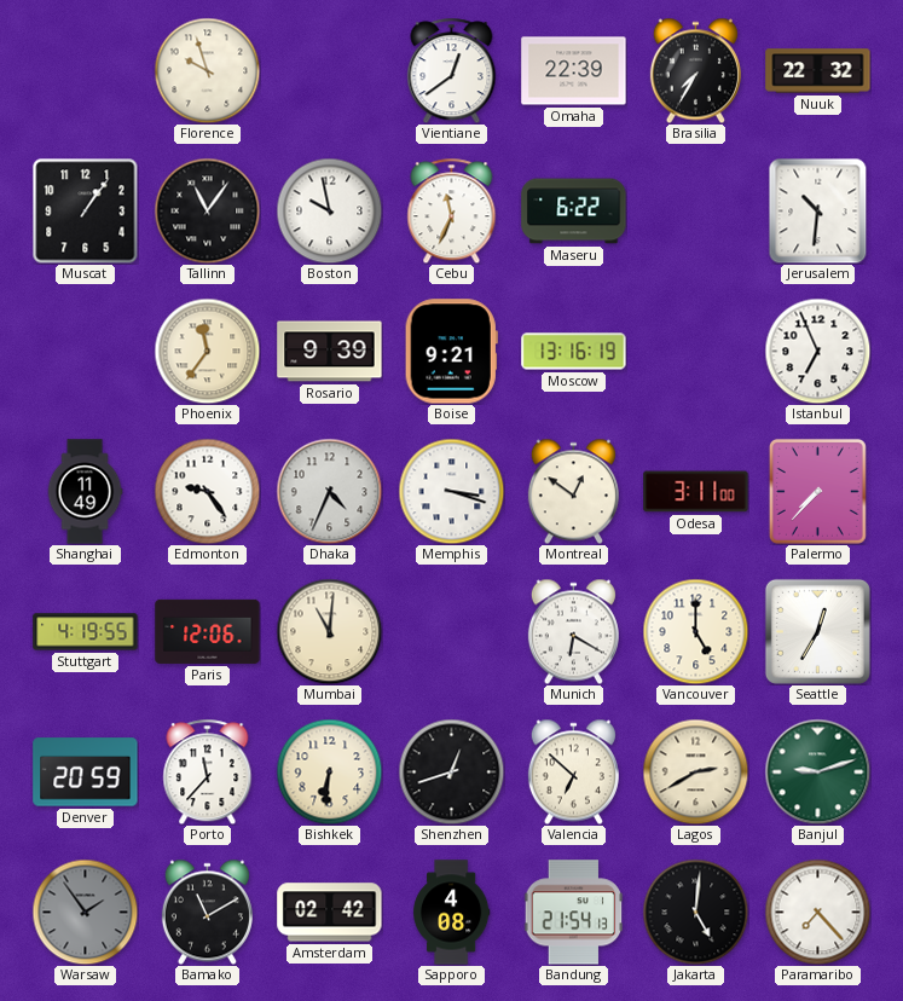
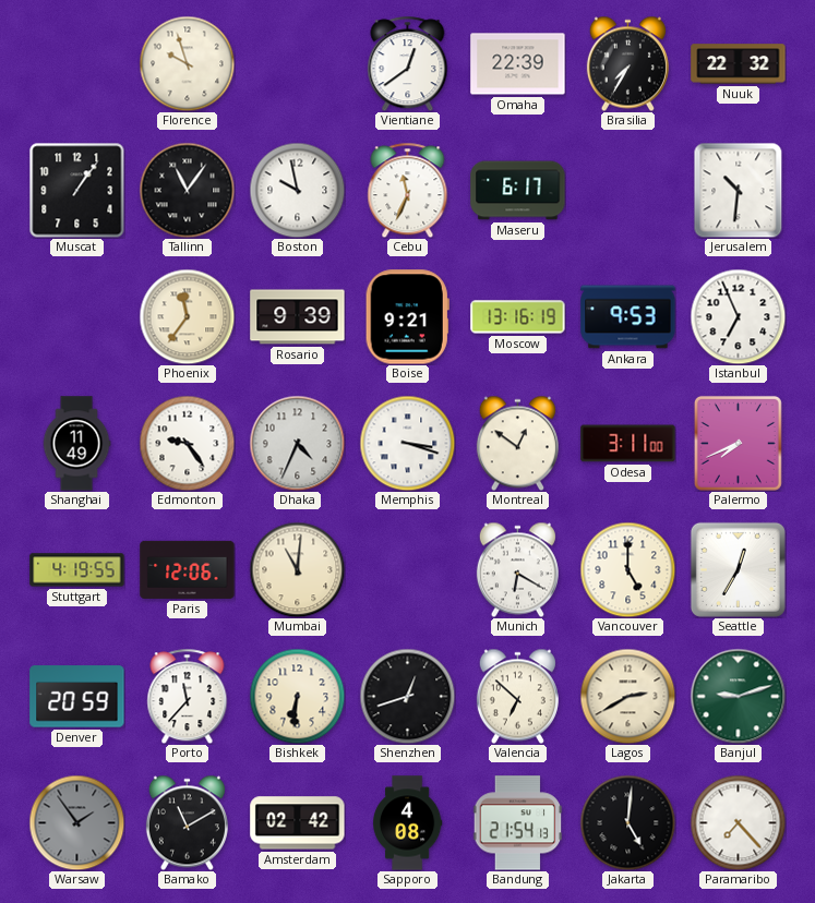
Maseru: 6:22 -> 6:17
Ankara: none -> 9:53
Palermo: 7:37 -> 7:41
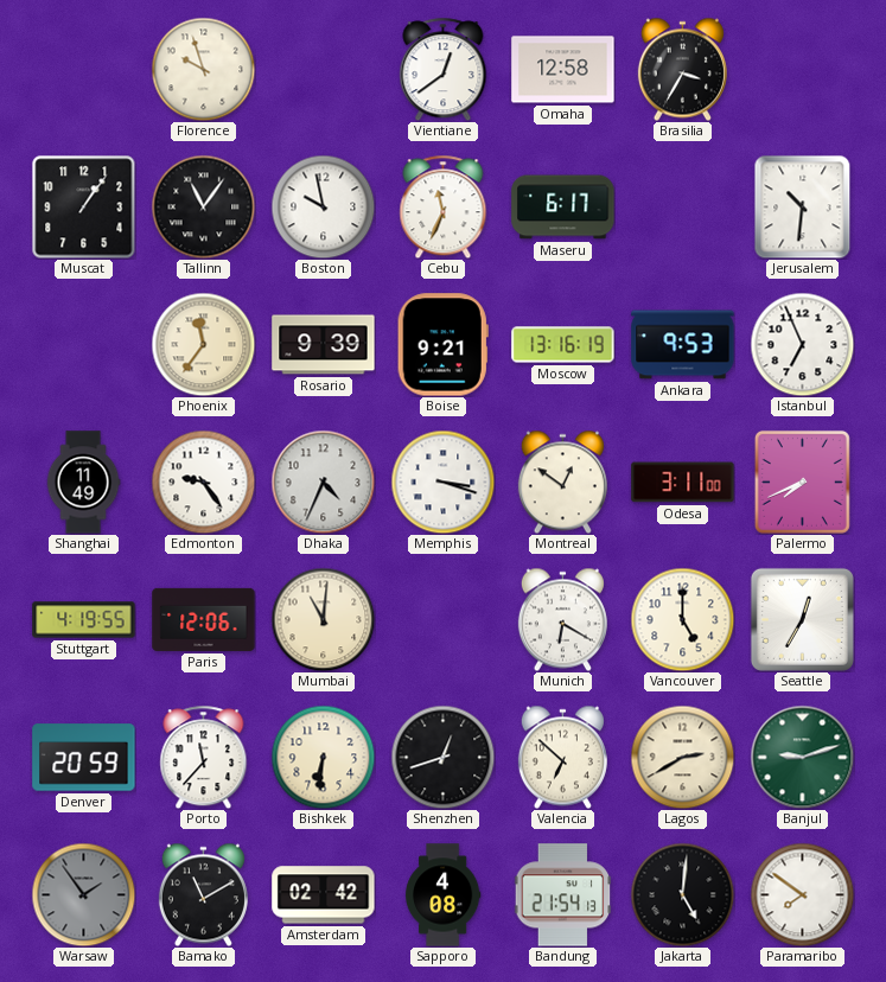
Omaha: 22:39 -> 12:58
Brasilia: 7:35 -> 3:35
Nuuk: 22:32 -> none
Paramaribo: 7:23 -> 7:51
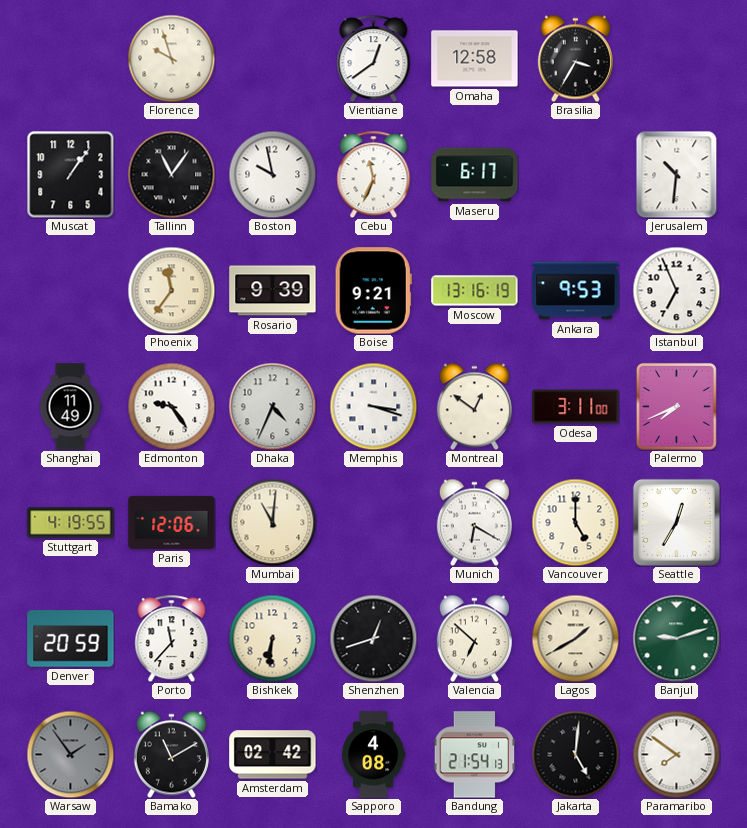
Lagos: 2:40 -> 1:40
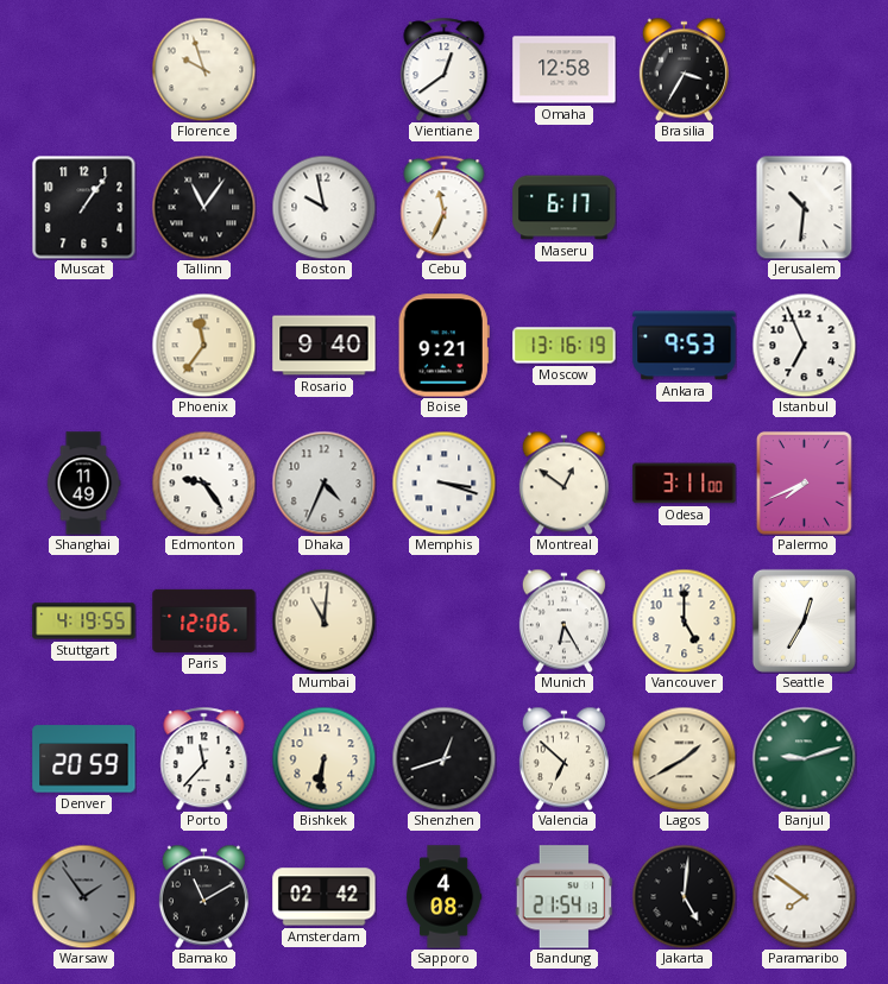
Rosario: 9:39 -> 9:40
Munich: 6:20 -> 6:25
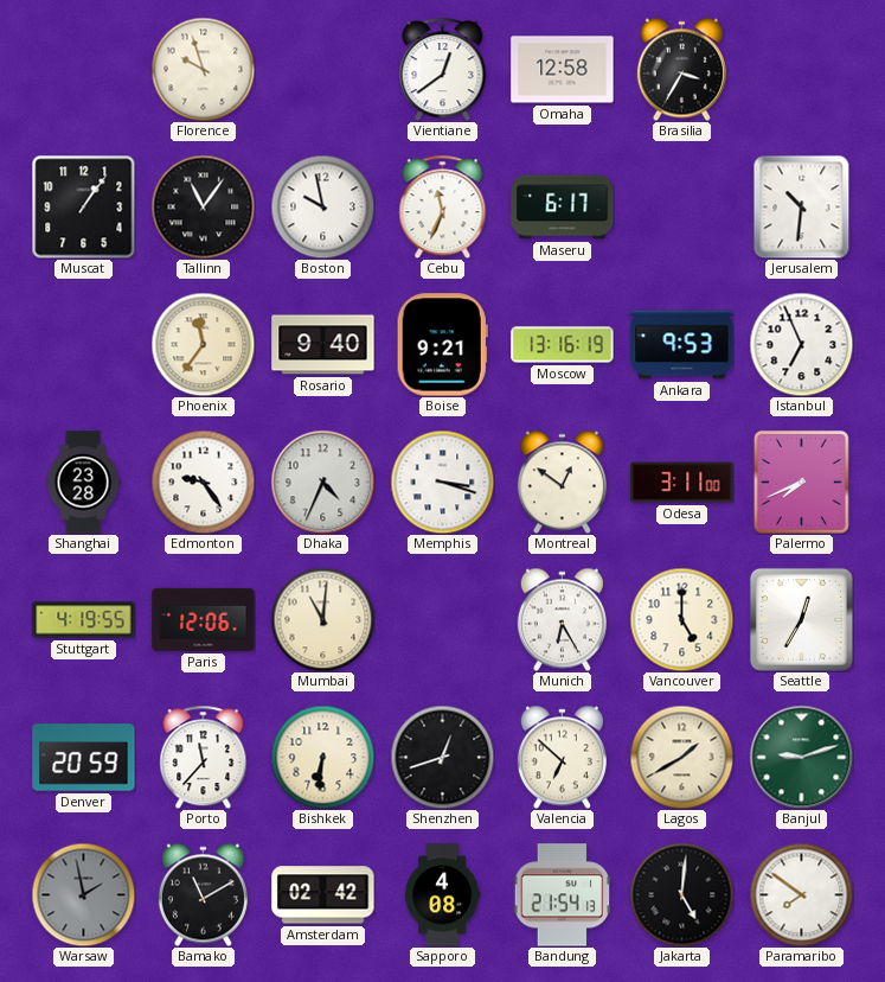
Shanghai: 11:49 -> 23:28
Warsaw: 1:54 -> 1:58
